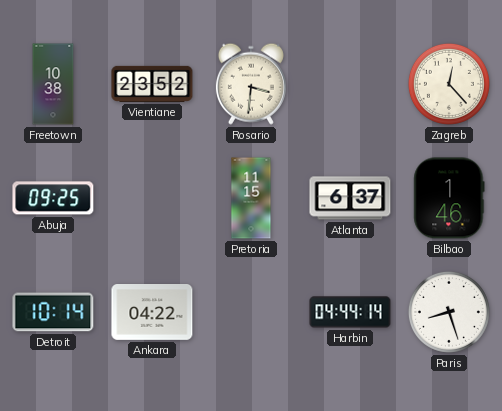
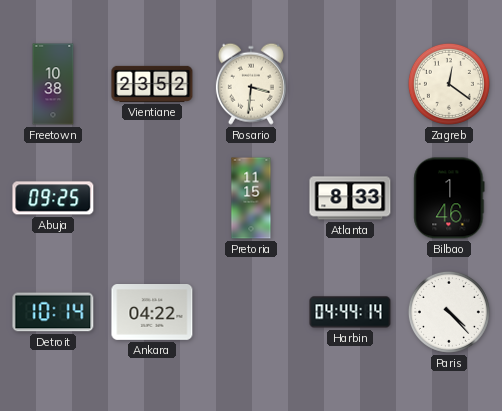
Zagreb: 12:23 -> 12:21
Atlanta: 6:37 -> 8:33
Paris: 8:27 -> 4:23
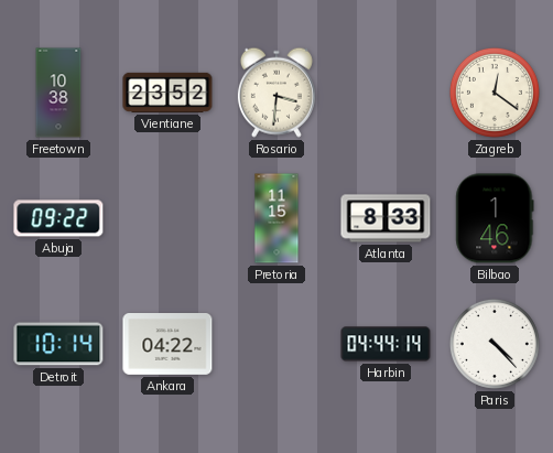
Abuja: 09:25 -> 09:22
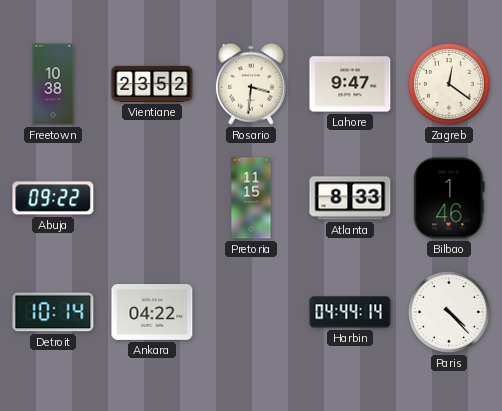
Lahore: none -> 9:47
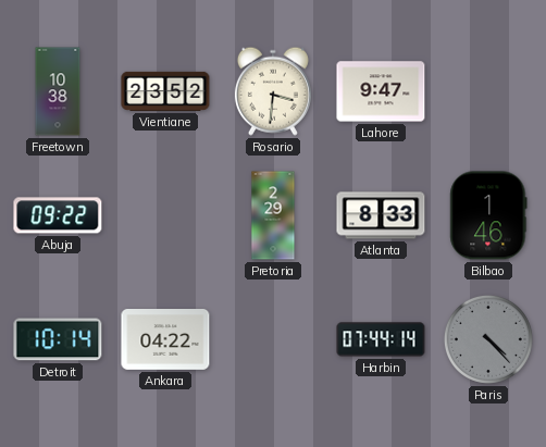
Zagreb: 12:21 -> none
Pretoria: 11:15 -> 2:29
Harbin: 04:44 -> 07:44
Paris dial: white -> grey
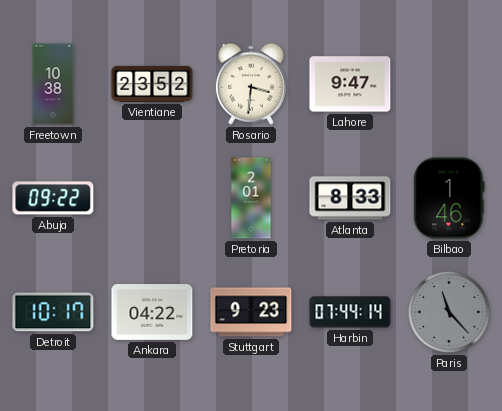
Pretoria: 2:29 -> 2:01
Detroit: 10:14 -> 10:17
Stuttgart: none -> 9:23
Paris: 4:23 -> 11:23
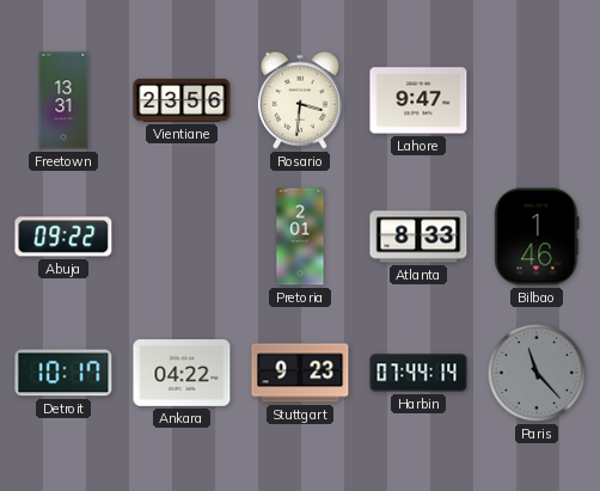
Freetown: 10:38 -> 13:31
Vientiane: 23:52 -> 23:56
